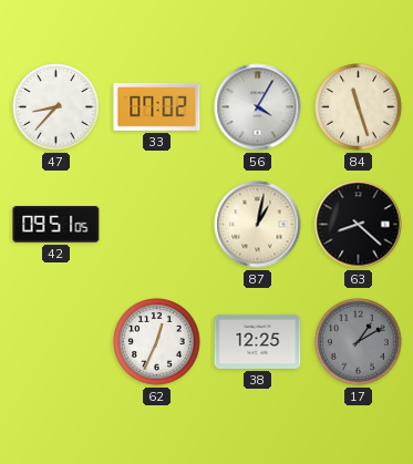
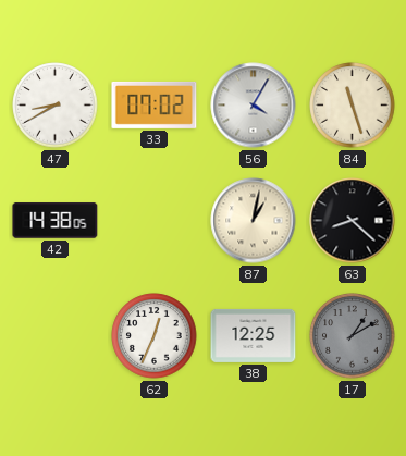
47: 8:37 -> 8:40
42: 09:51 -> 14:38
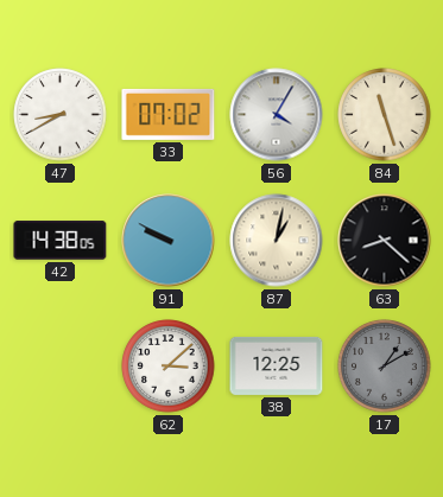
91: none -> 9:50
62: 12:34 -> 3:08
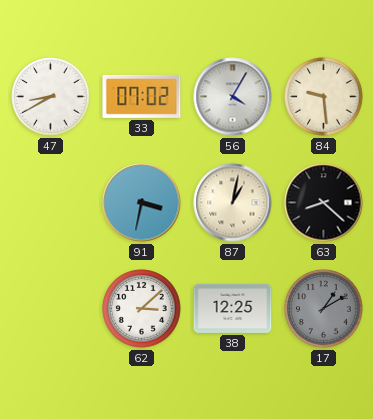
84: 11:27 -> 9:29
42: 14:38 -> none
91: 9:50 -> 3:32
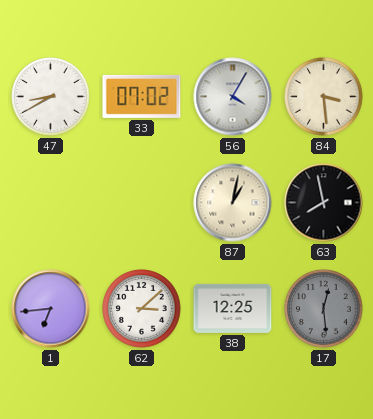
84: 9:29 -> 3:29
91: 3:32 -> none
63: 8:22 -> 7:58
1: none -> 6:44
17: 1:10 -> 12:29
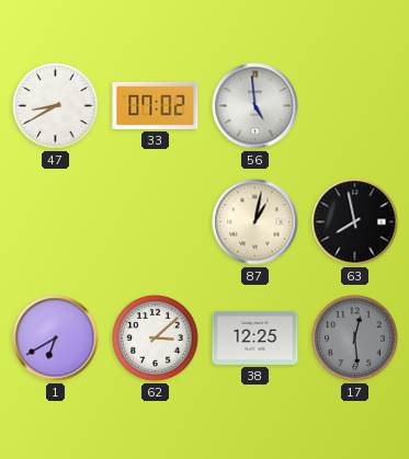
56: 4:05 -> 4:59
84: 3:29 -> none
1: 6:44 -> 6:40
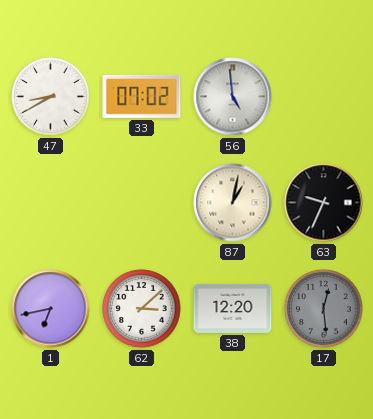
63: 7:58 -> 9:34
1: 6:40 -> 6:43
38: 12:25 -> 12:20
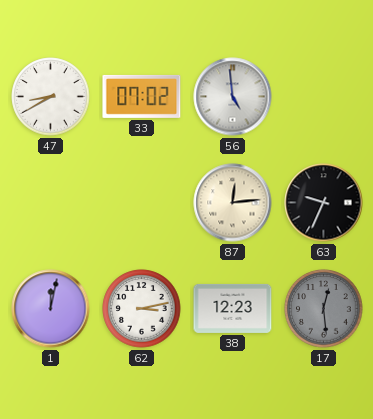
87: 1:02 -> 12:14
1: 6:43 -> 12:02
62: 3:08 -> 3:13
38: 12:20 -> 12:23
